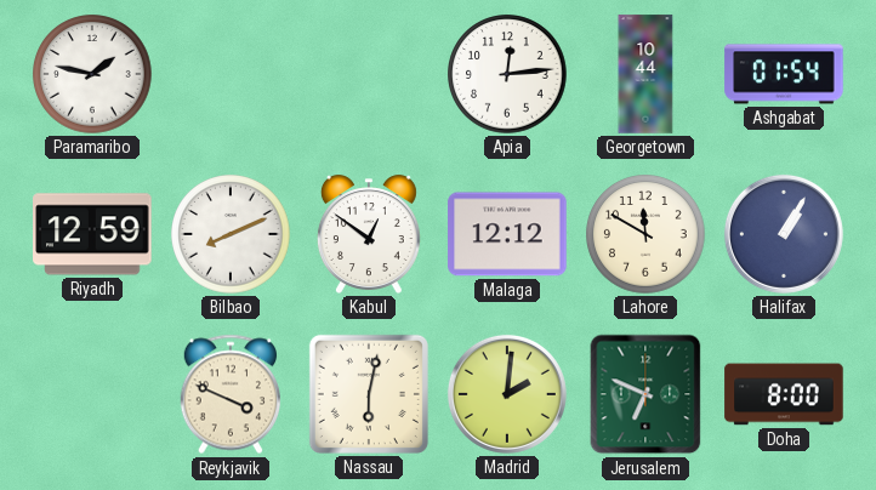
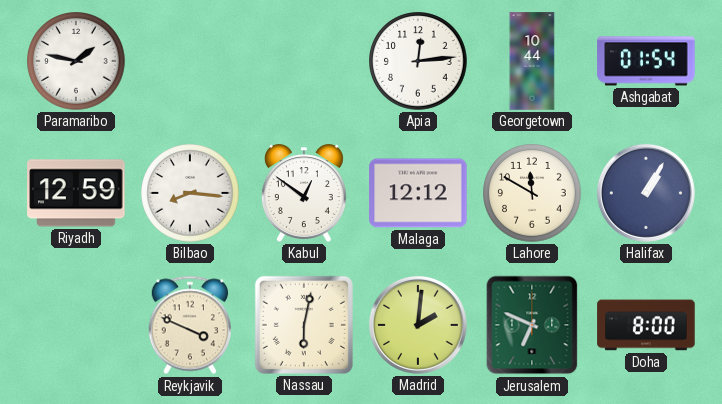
Bilbao: 8:11 -> 8:16
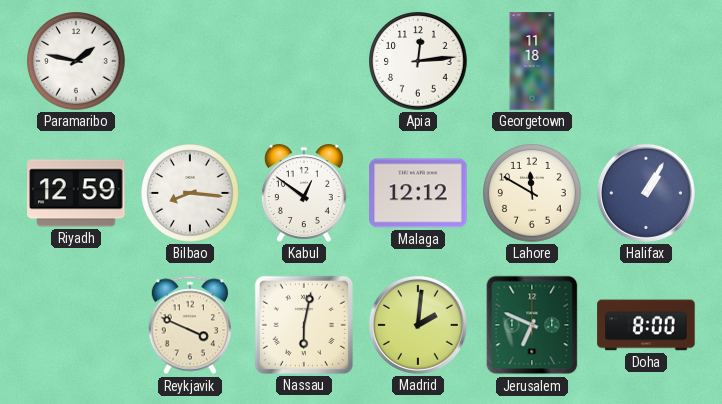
Georgetown: 10:44 -> 11:18
Ashgabat: 01:54 -> none
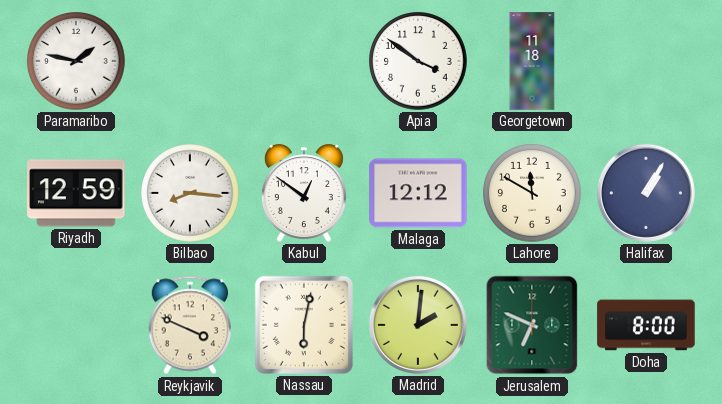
Apia: 12:14 -> 3:51
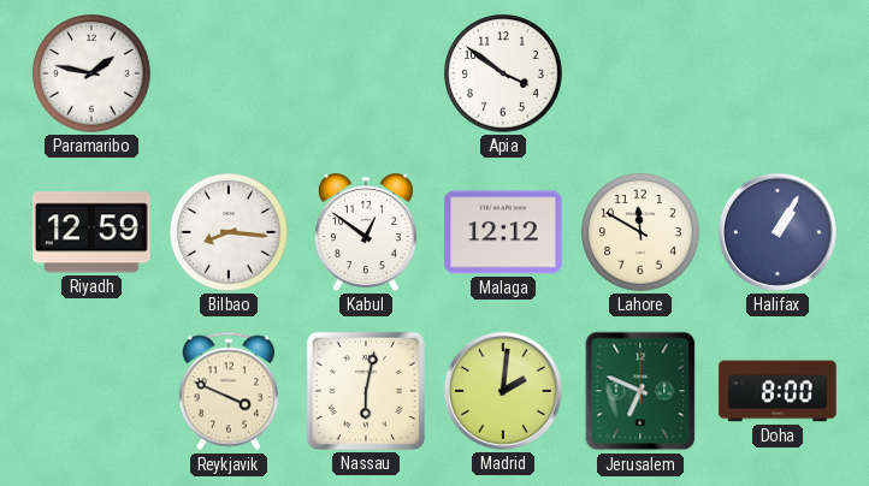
Georgetown: 11:18 -> none
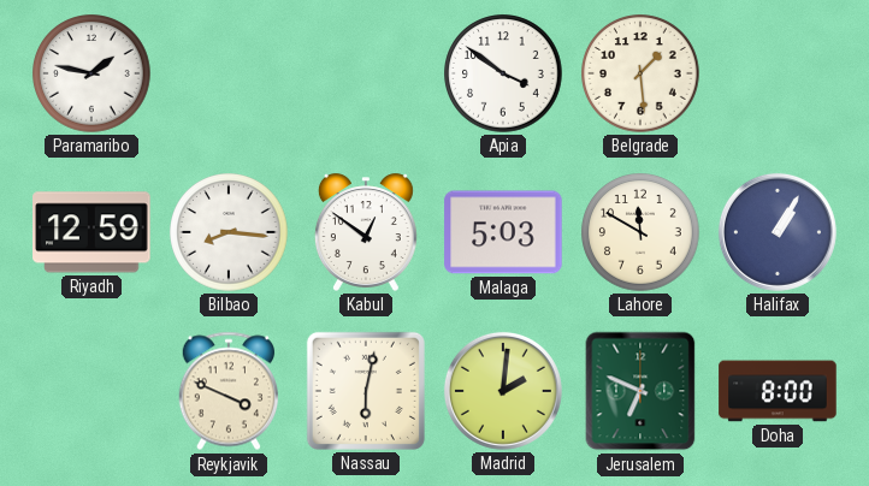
Belgrade: none -> 1:29
Malaga: 12:12 -> 5:03
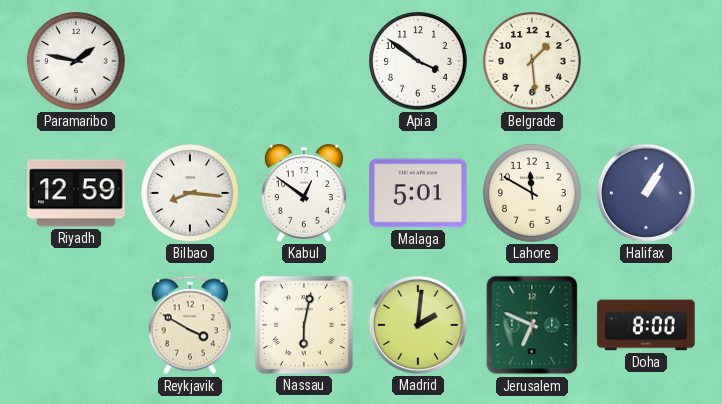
Malaga: 5:03 -> 5:01
Reykjavik: 3:49 -> 3:50
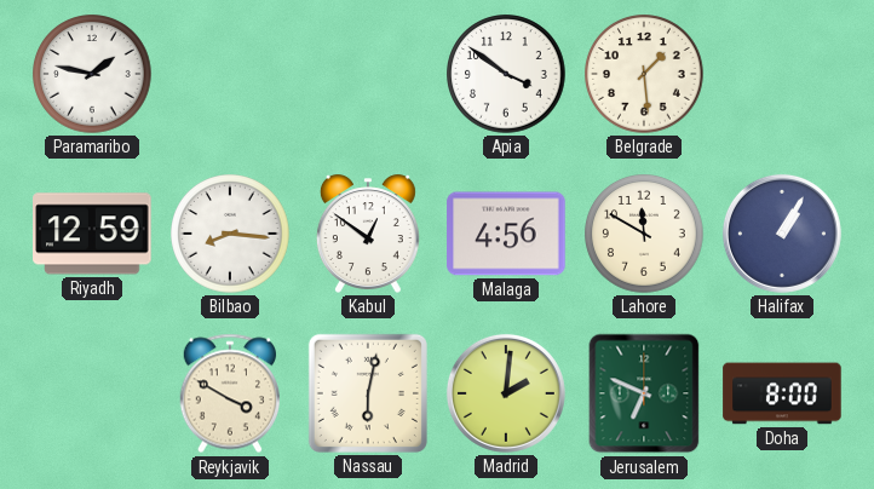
Malaga: 5:01 -> 4:56
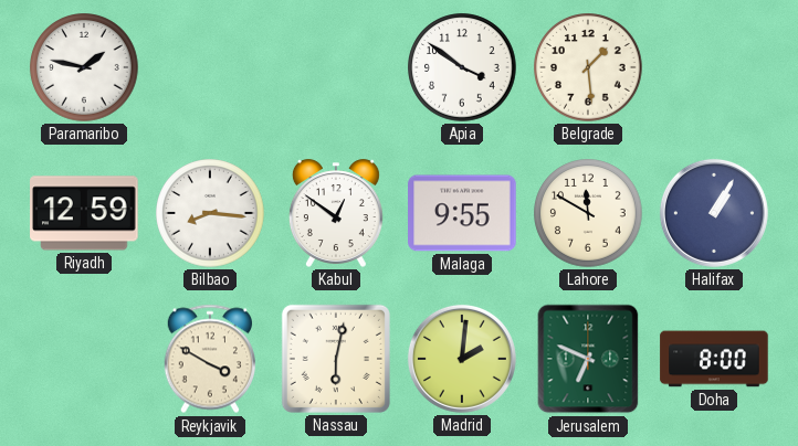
Malaga: 4:56 -> 9:55
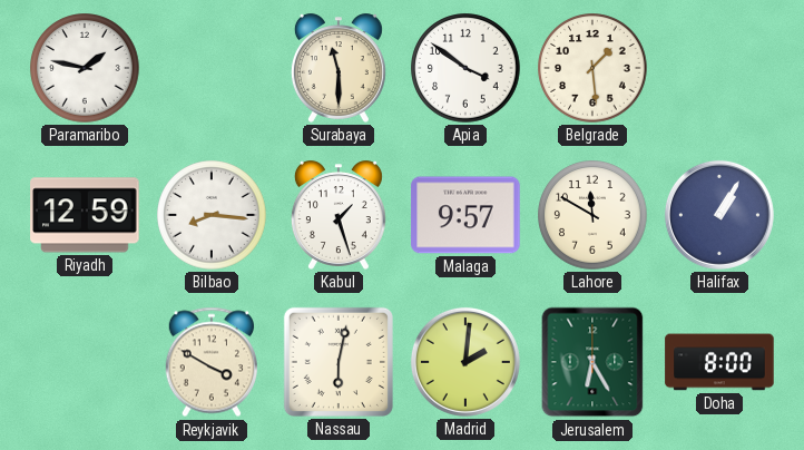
Surabaya: none -> 11:30
Kabul: 12:51 -> 1:27
Malaga: 9:55 -> 9:57
Jerusalem: 6:49 -> 6:25
